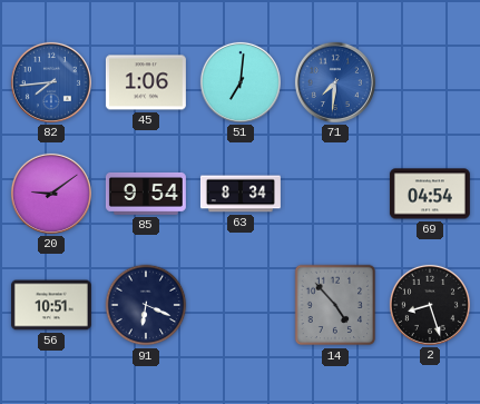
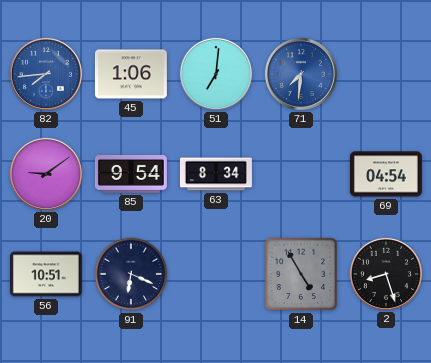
14: 4:53 -> 4:55
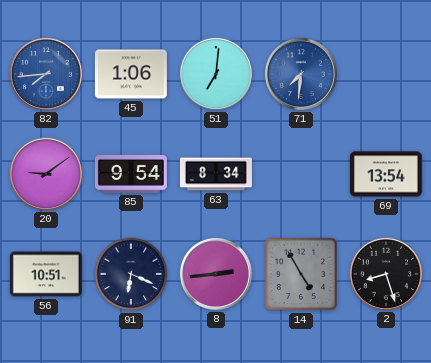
69: 04:54 -> 13:54
8: none -> 2:44
